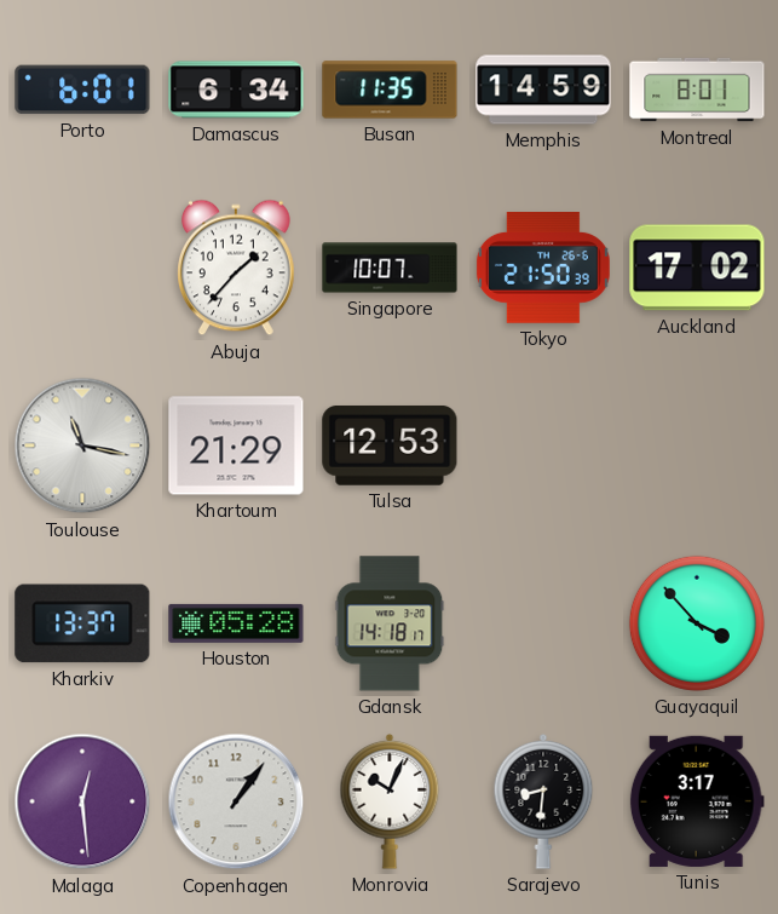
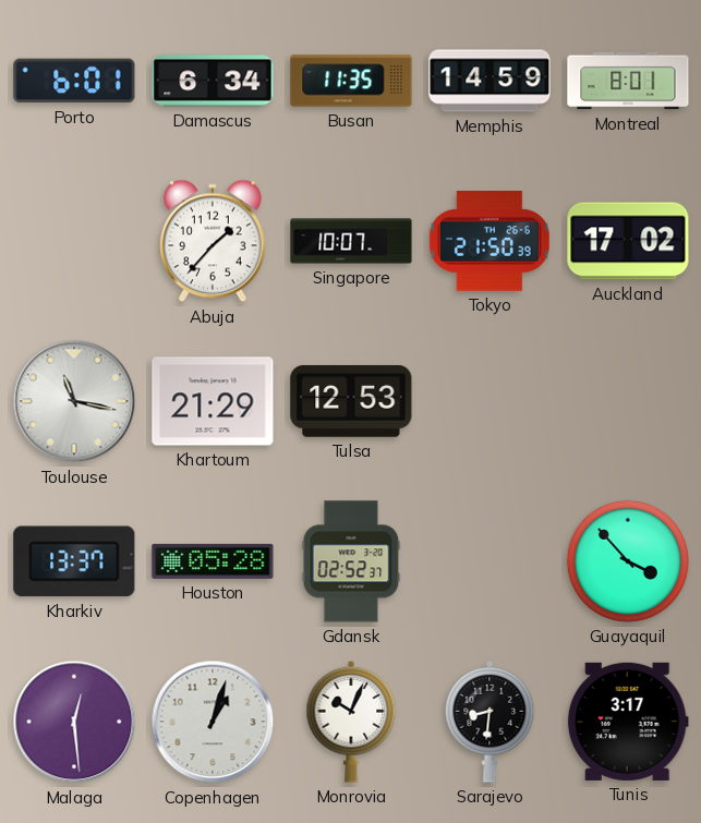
Gdansk: 14:18 -> 02:52
Copenhagen: 1:06 -> 1:03
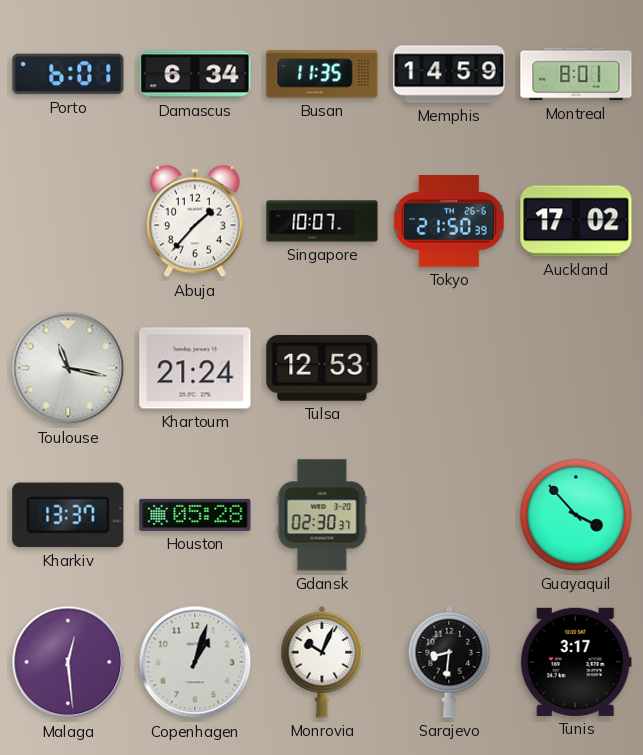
Khartoum: 21:29 -> 21:24
Gdansk: 02:52 -> 02:30
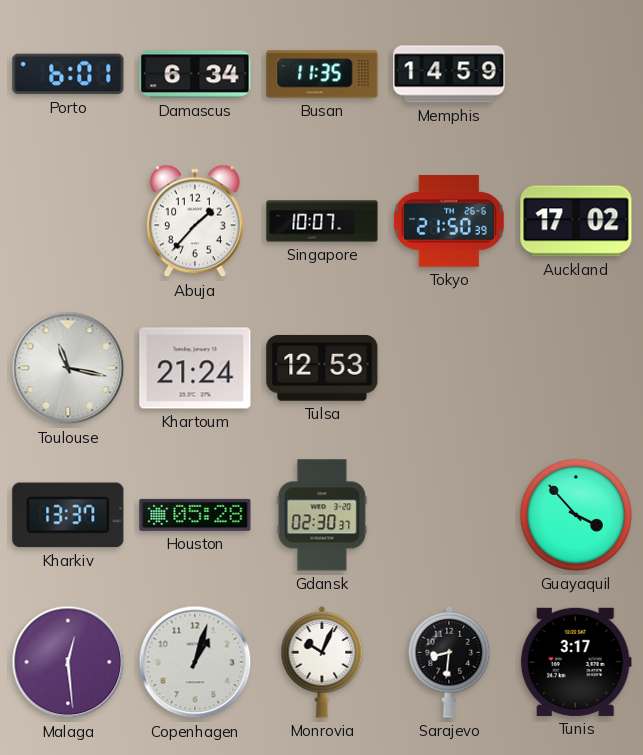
Montreal: 8:01 -> none
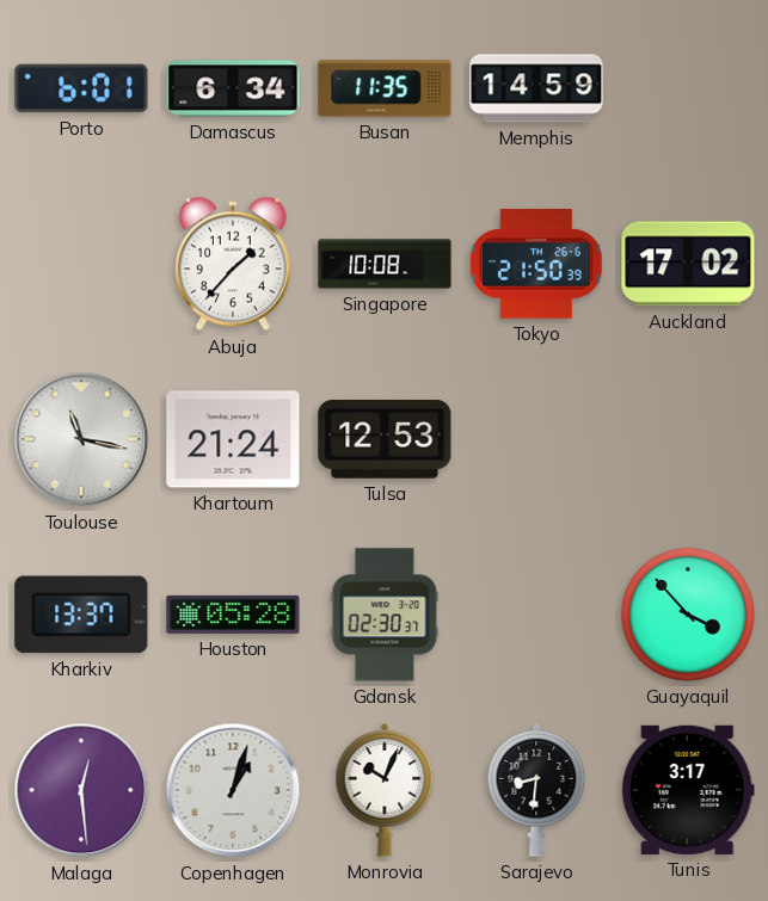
Singapore: 10:07 -> 10:08
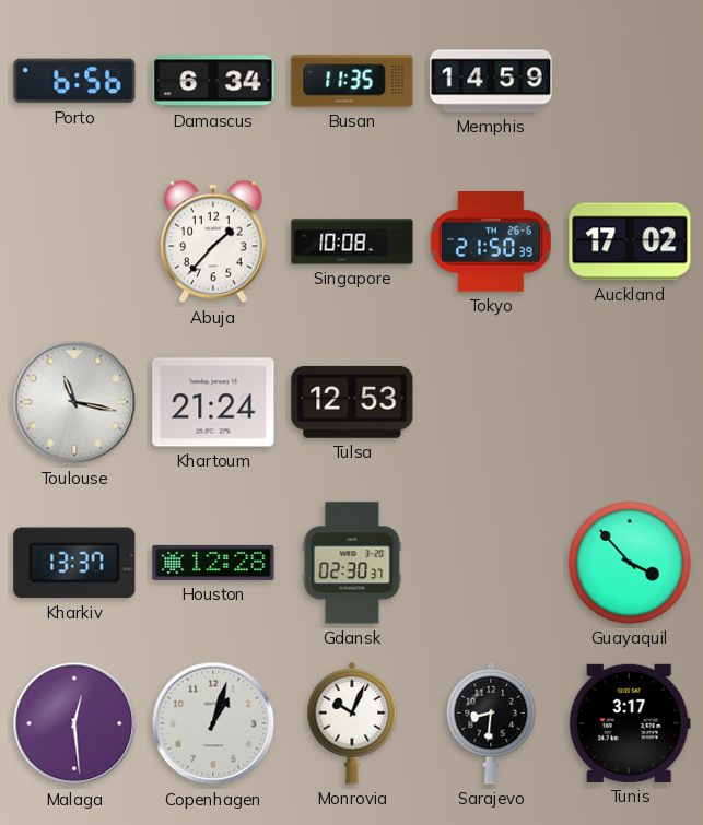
Porto: 6:01 -> 6:56
Houston: 05:28 -> 12:28
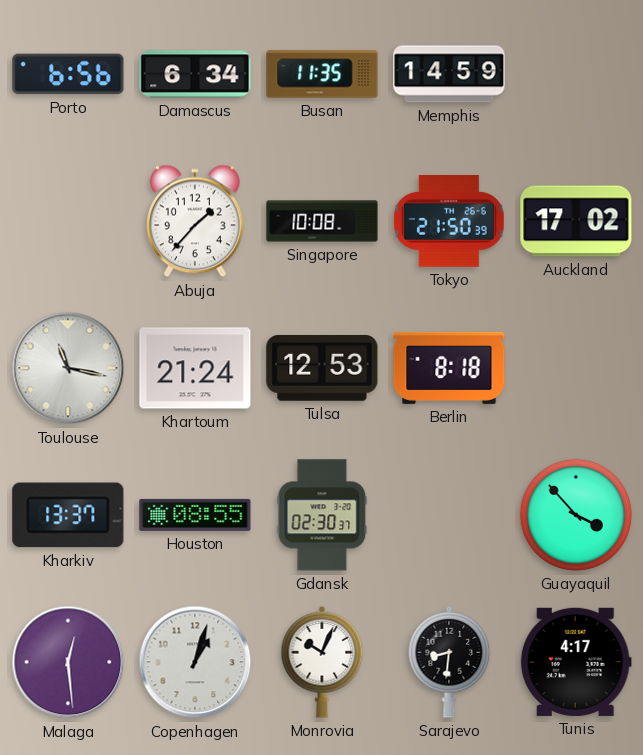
Berlin: none -> 8:18
Houston: 12:28 -> 08:55
Tunis: 3:17 -> 4:17
